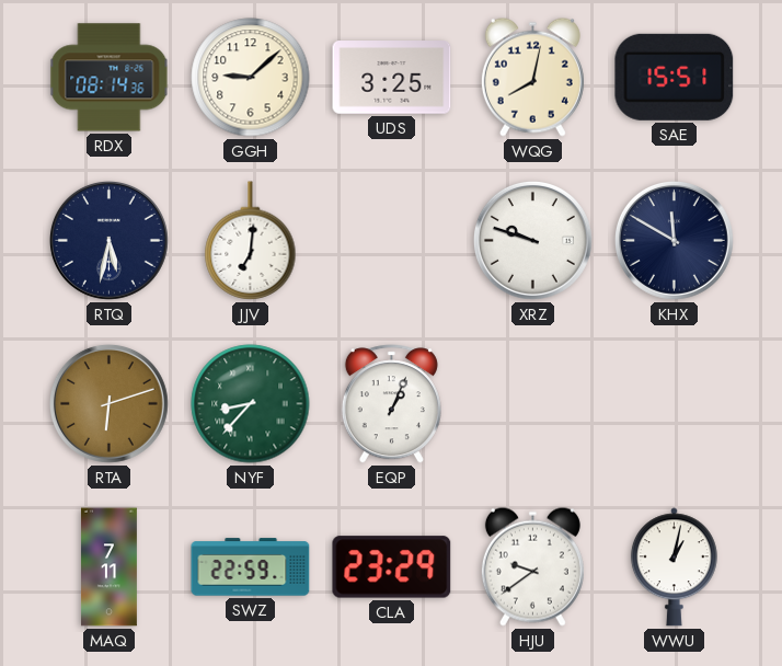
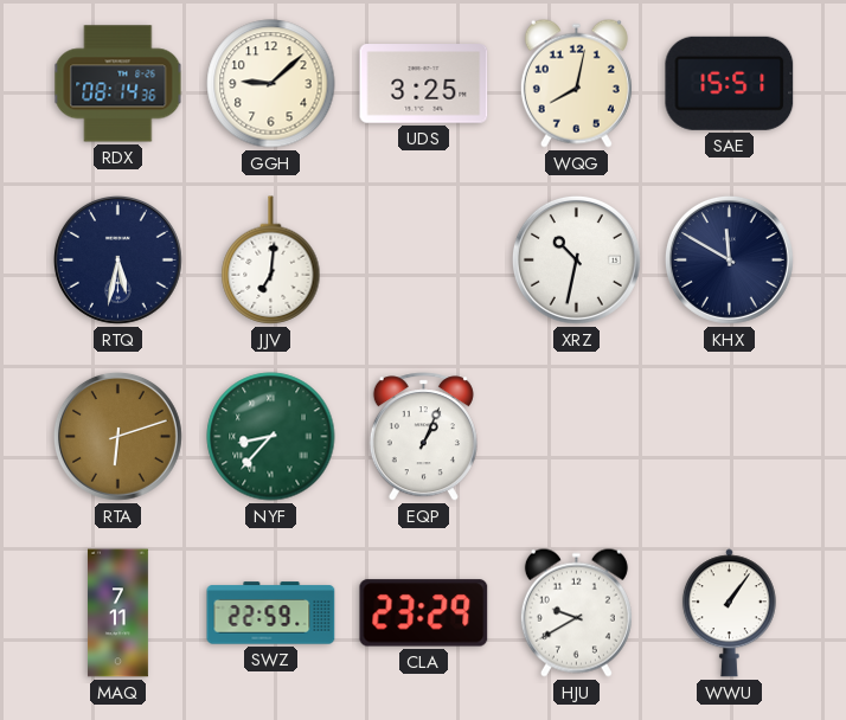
XRZ: 9:48 -> 10:32
HJU: 9:39 -> 9:40
WWU: 1:02 -> 1:06
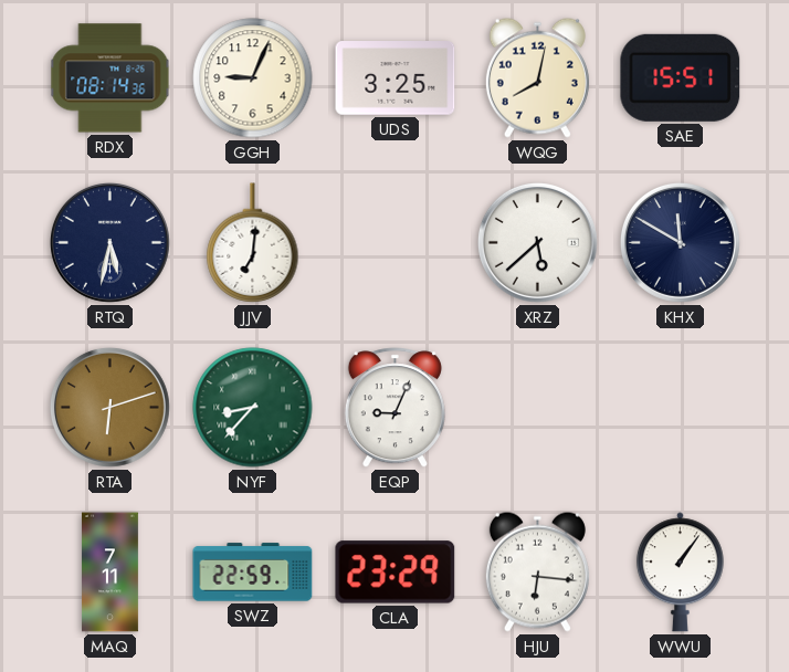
GGH: 9:08 -> 9:04
XRZ: 10:32 -> 5:38
EQP: 1:04 -> 9:04
HJU: 9:40 -> 6:16
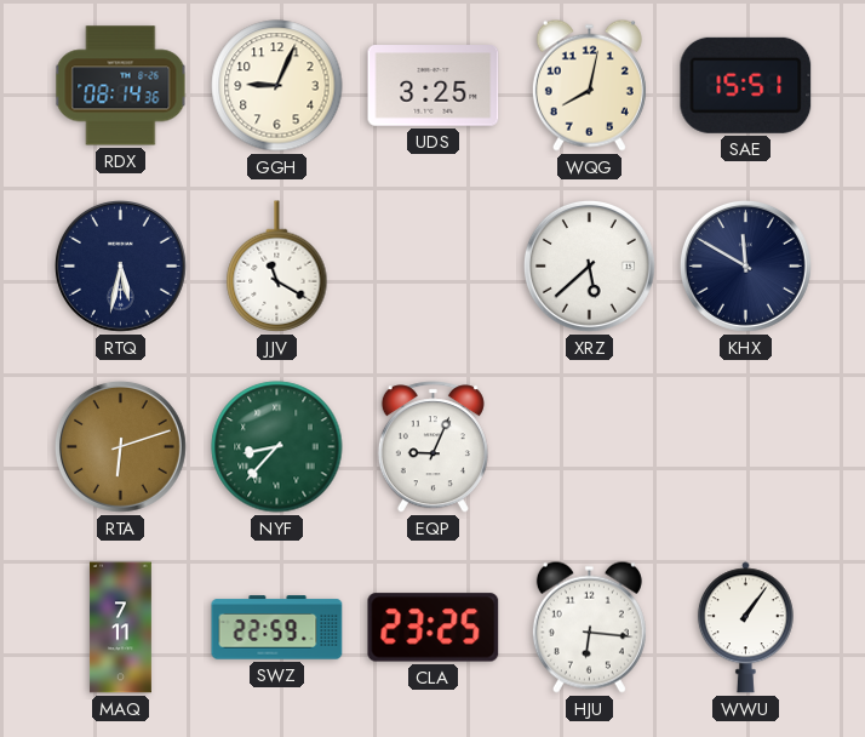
JJV: 7:01 -> 11:20
CLA: 23:29 -> 23:25
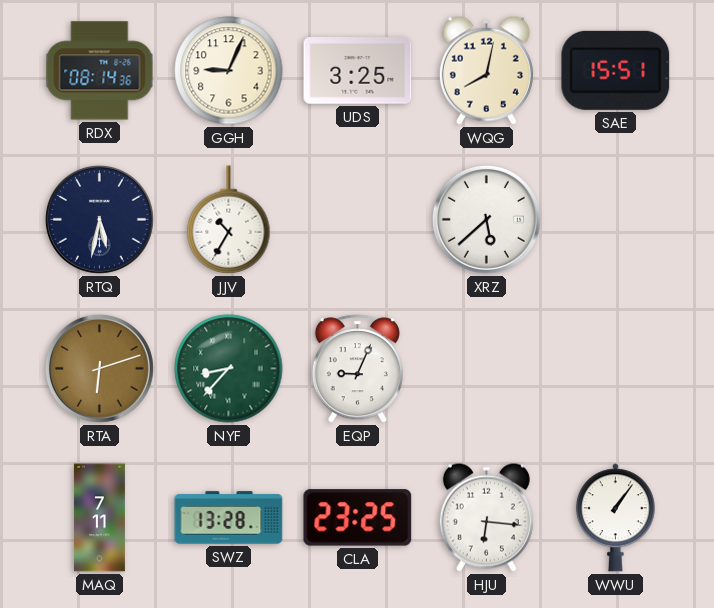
JJV: 11:20 -> 10:35
KHX: 11:50 -> none
SWZ: 22:59 -> 13:28
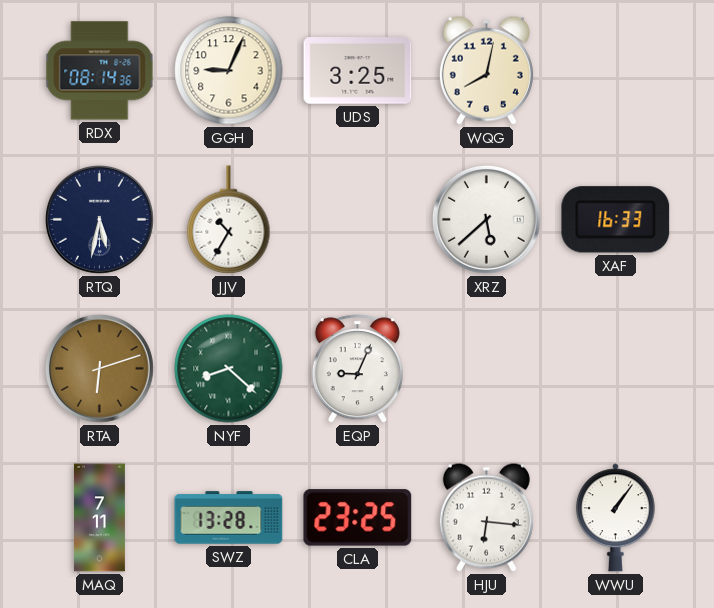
SAE: 15:51 -> none
XAF: none -> 16:33
NYF: 8:37 -> 8:22
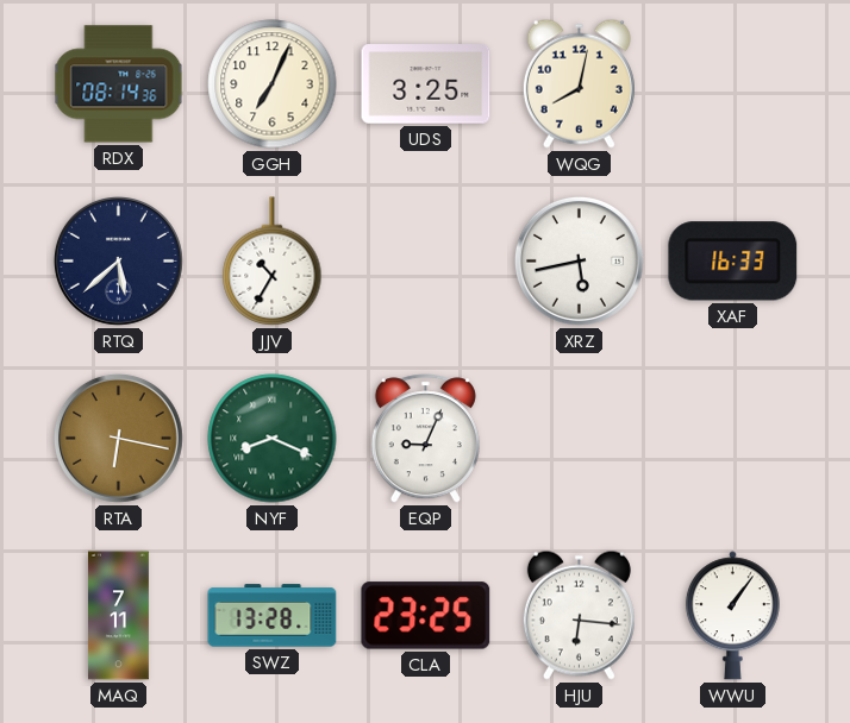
GGH: 9:04 -> 7:04
RTQ: 5:32 -> 5:38
XRZ: 5:38 -> 5:43
RTA: 6:12 -> 6:17
NYF: 8:22 -> 8:19
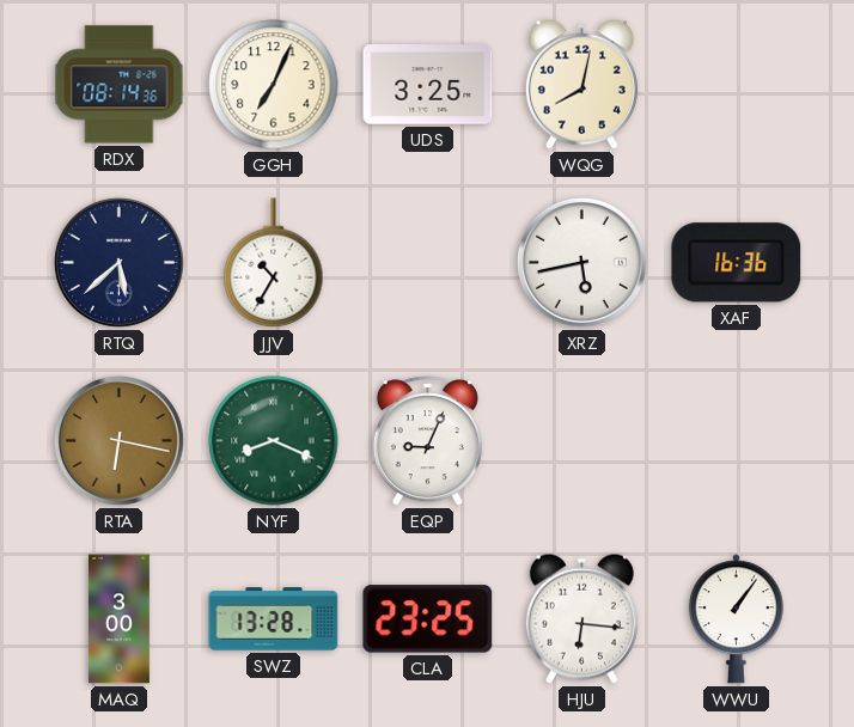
XAF: 16:33 -> 16:36
MAQ: 7:11 -> 3:00
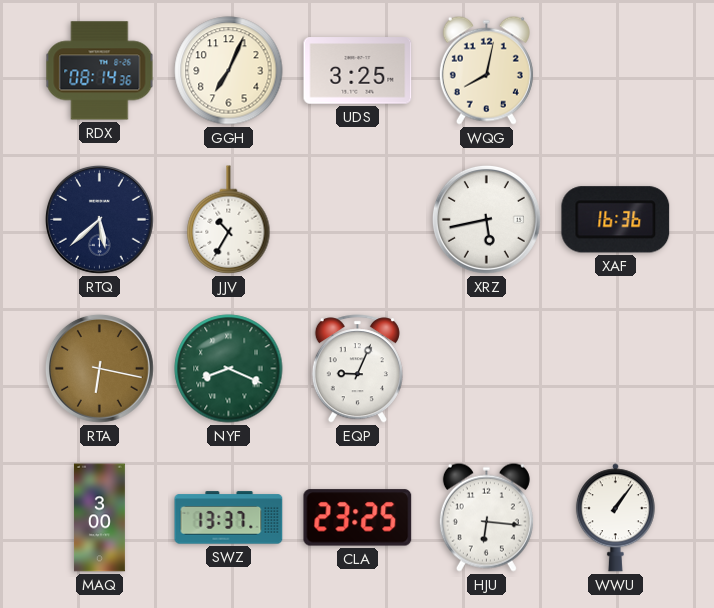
SWZ: 13:28 -> 13:37
